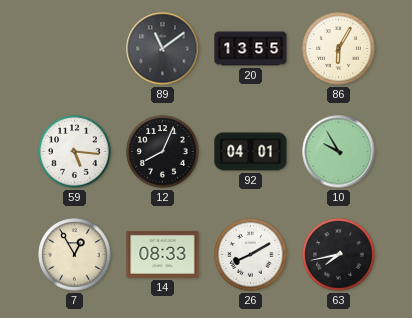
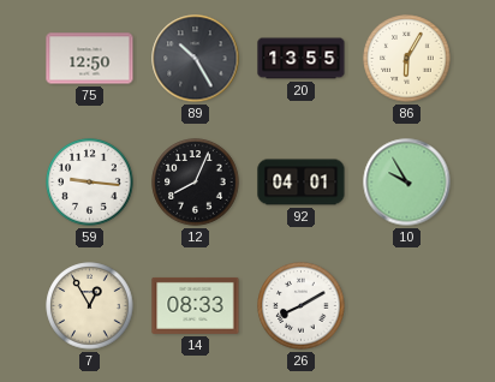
75: none -> 12:50
89: 11:09 -> 10:25
59: 5:16 -> 9:16
63: 7:43 -> none
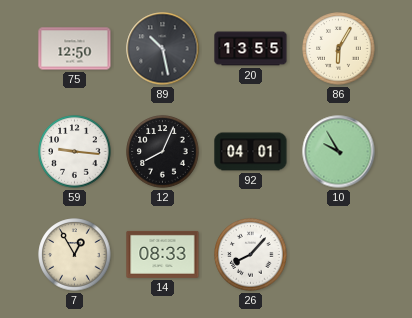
89: 10:25 -> 10:28
26: 8:10 -> 8:07
